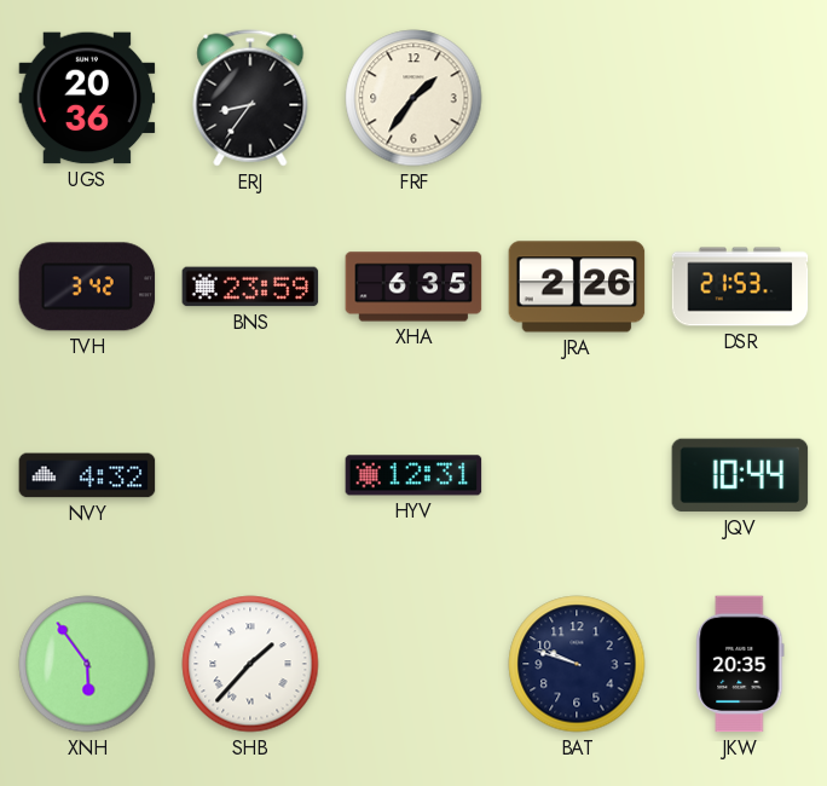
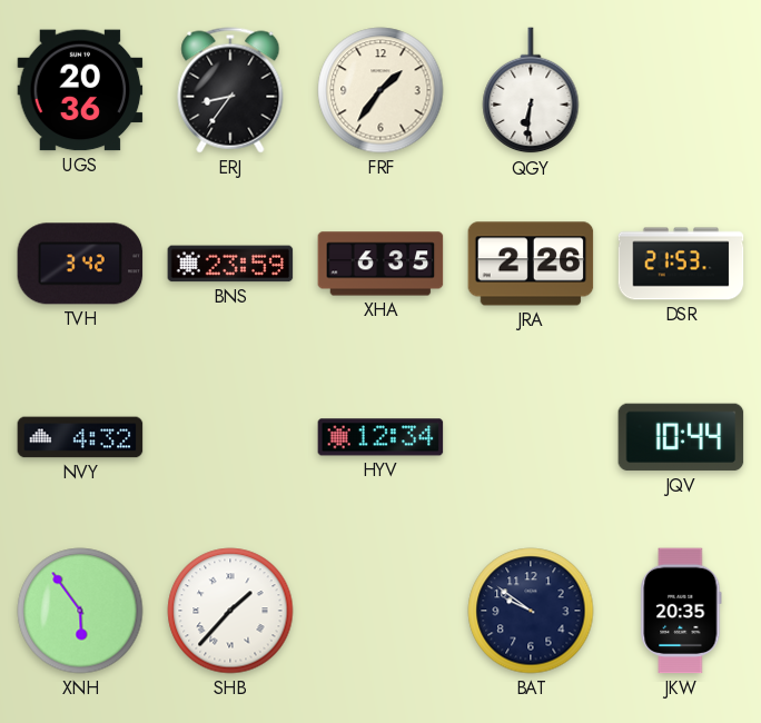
QGY: none -> 6:31
HYV: 12:31 -> 12:34
BAT: 9:48 -> 9:51
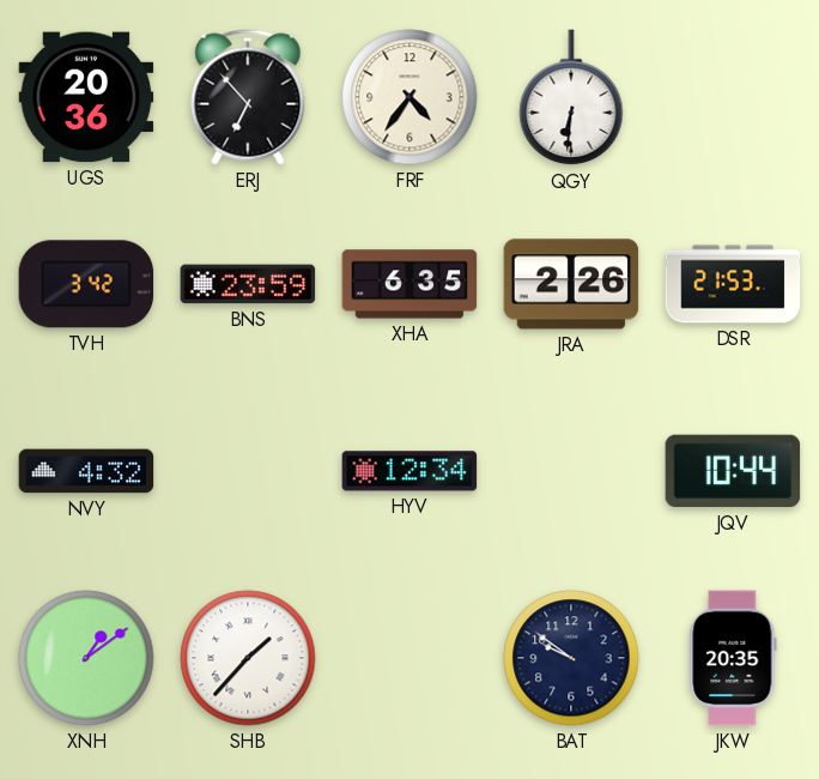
ERJ: 8:36 -> 6:53
FRF: 1:36 -> 4:36
XNH: 5:54 -> 1:09
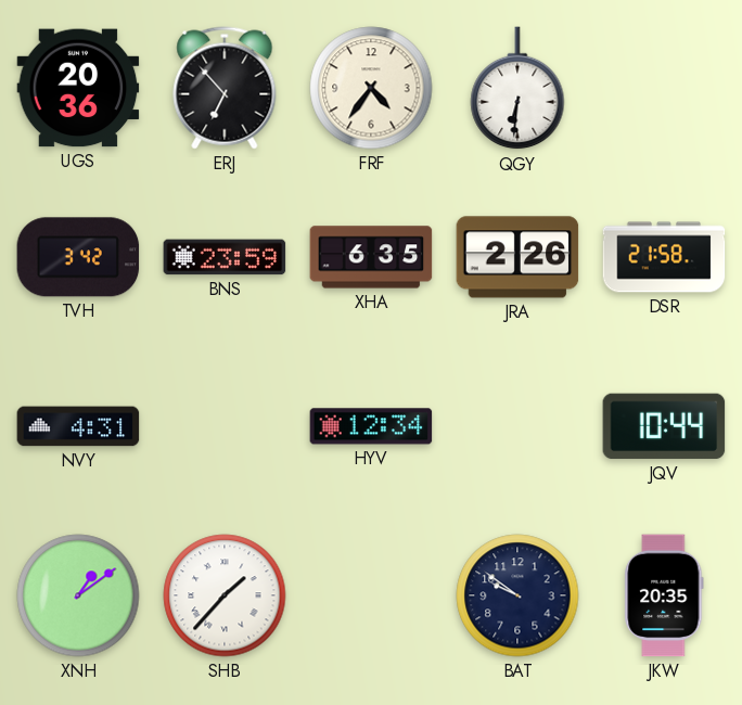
DSR: 21:53 -> 21:58
NVY: 4:32 -> 4:31
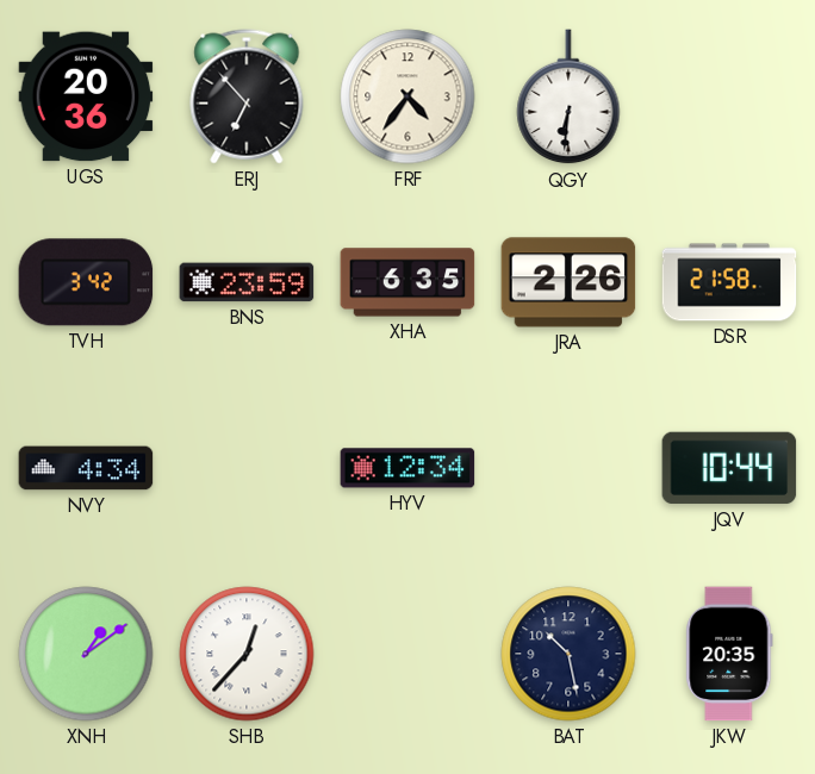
NVY: 4:31 -> 4:34
SHB: 1:37 -> 12:37
BAT: 9:51 -> 10:28
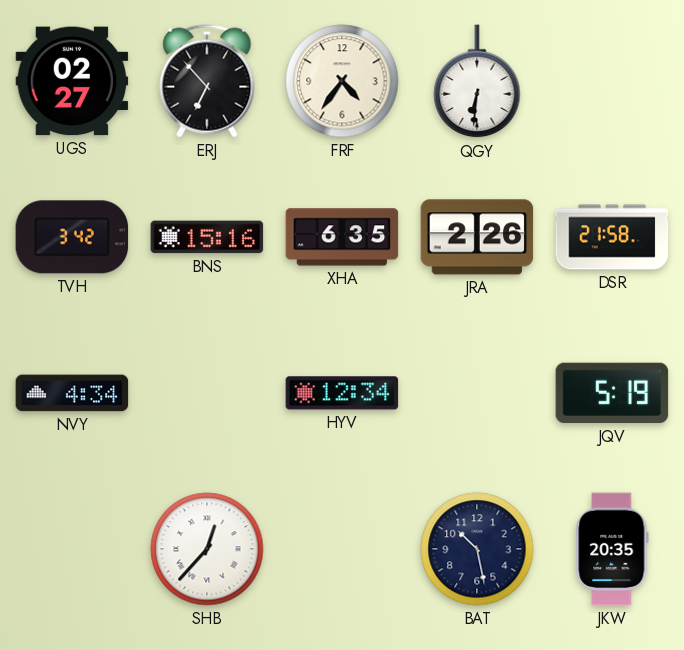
UGS: 20:36 -> 02:27
BNS: 23:59 -> 15:16
JQV: 10:44 -> 5:19
XNH: 1:09 -> none
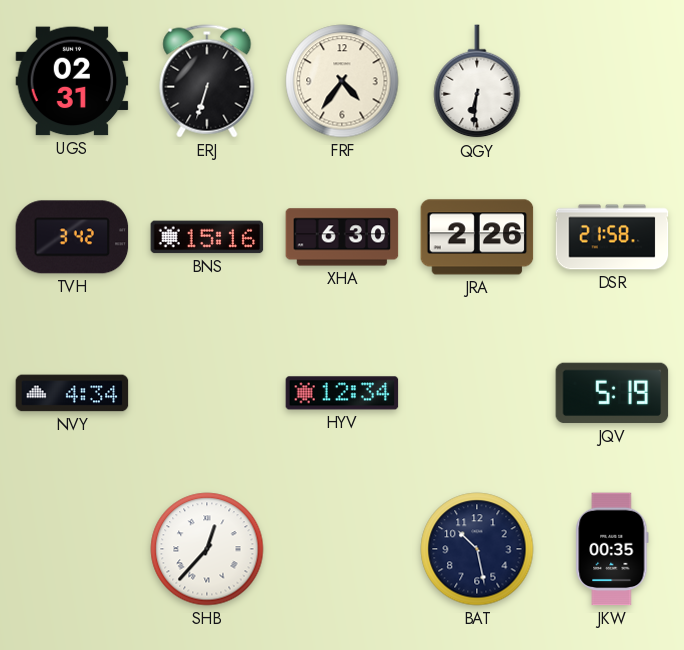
UGS: 02:27 -> 02:31
ERJ: 6:53 -> 6:33
XHA: 6:35 -> 6:30
JKW: 20:35 -> 00:35
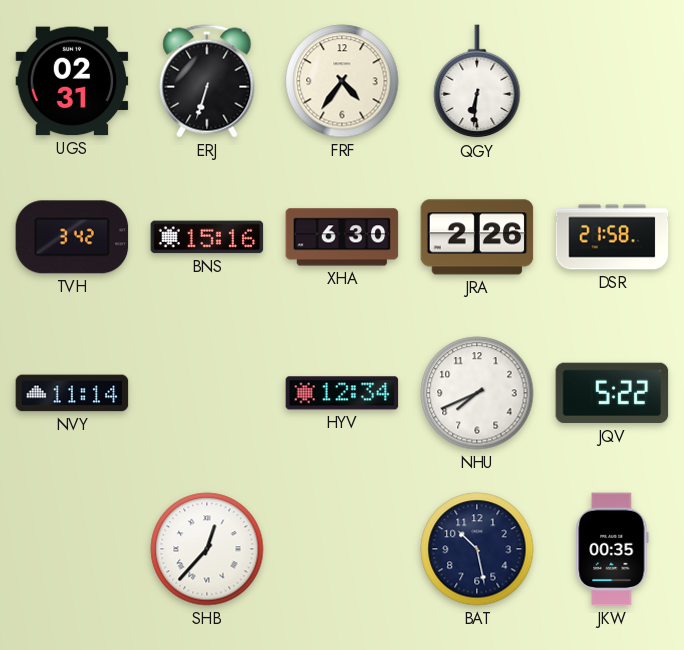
NVY: 4:34 -> 11:14
NHU: none -> 7:41
JQV: 5:19 -> 5:22
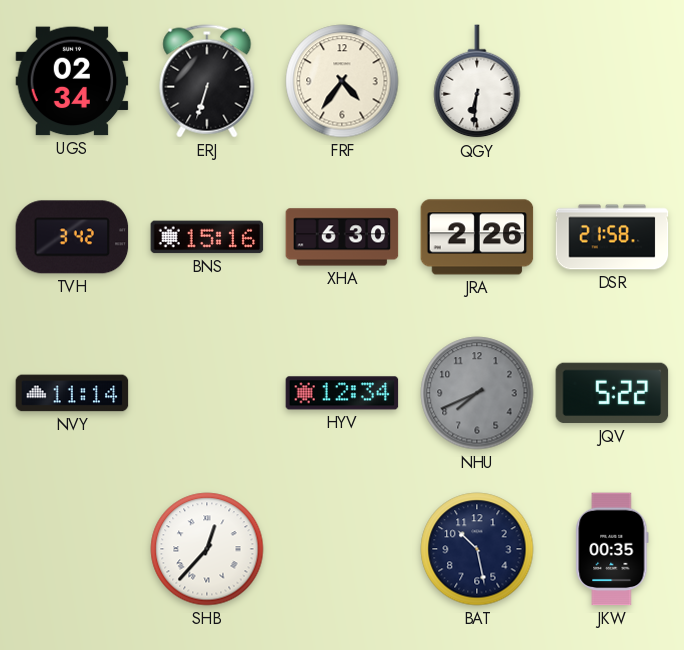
UGS: 02:31 -> 02:34
NHU dial: white -> grey
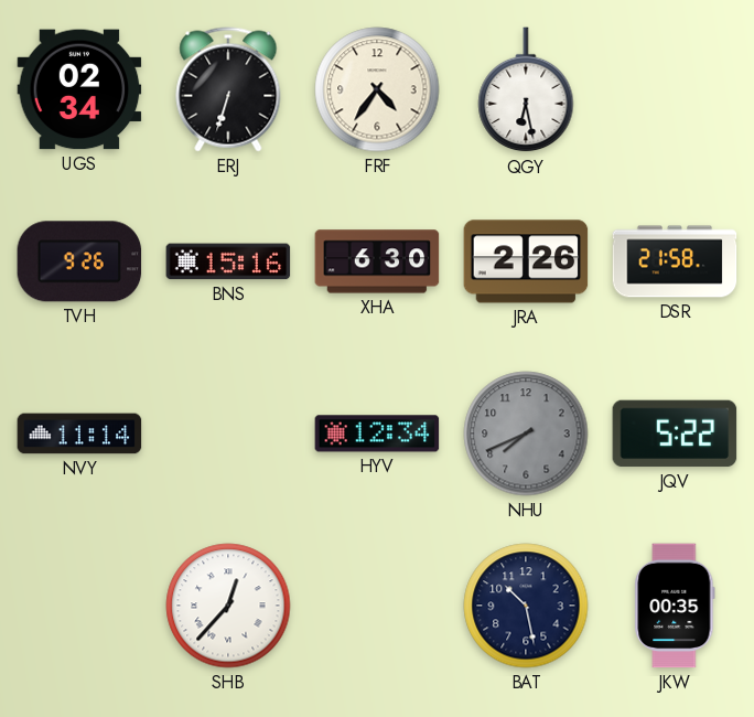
QGY: 6:31 -> 6:28
TVH: 3:42 -> 9:26
